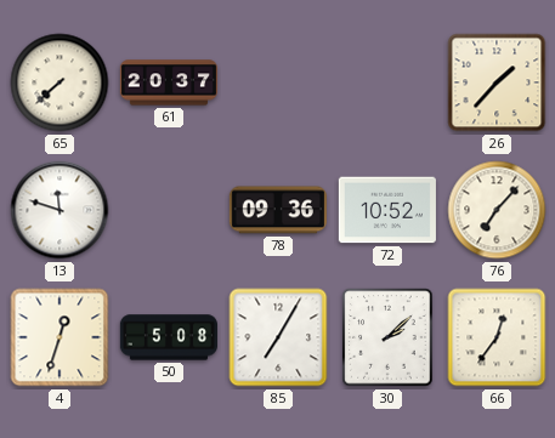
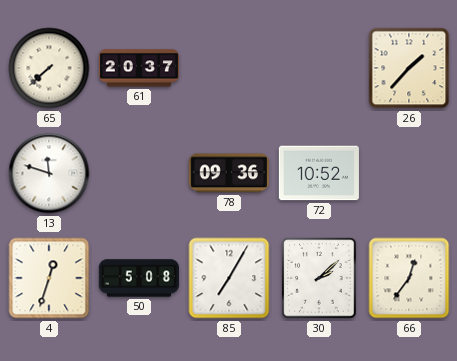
76: 7:07 -> none
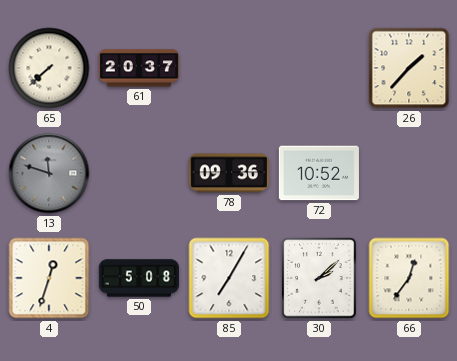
13 dial: white -> grey
